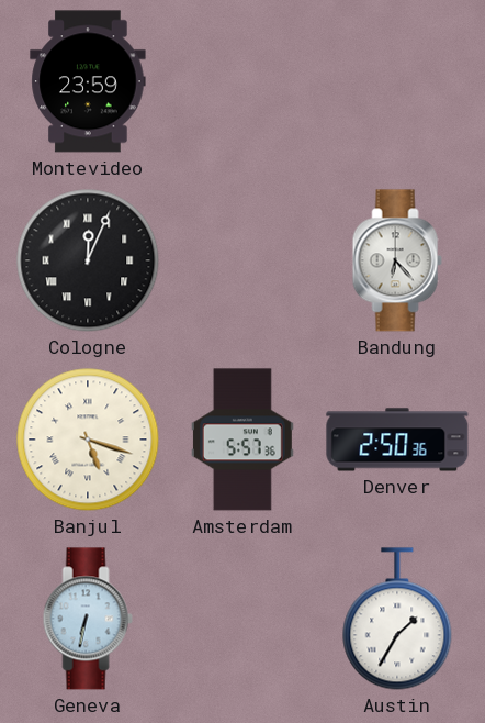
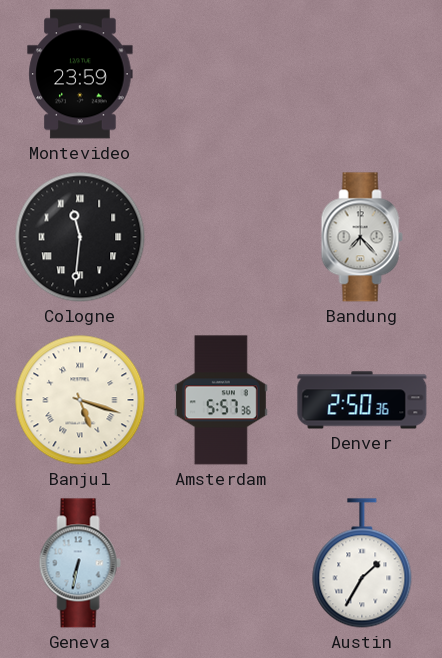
Cologne: 12:04 -> 11:31
Bandung: 6:23 -> 7:23
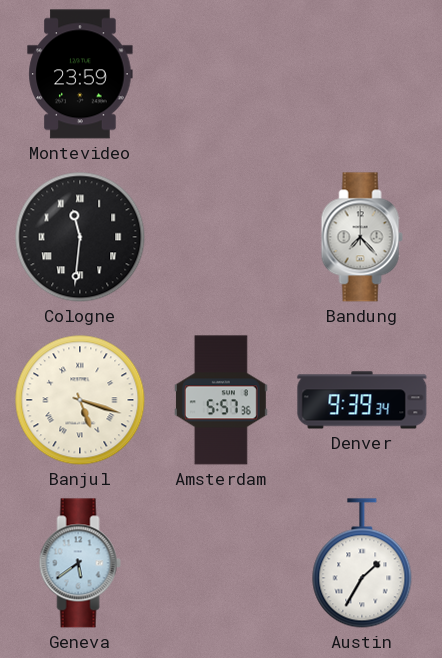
Denver: 2:50 -> 9:39
Geneva: 6:32 -> 5:39
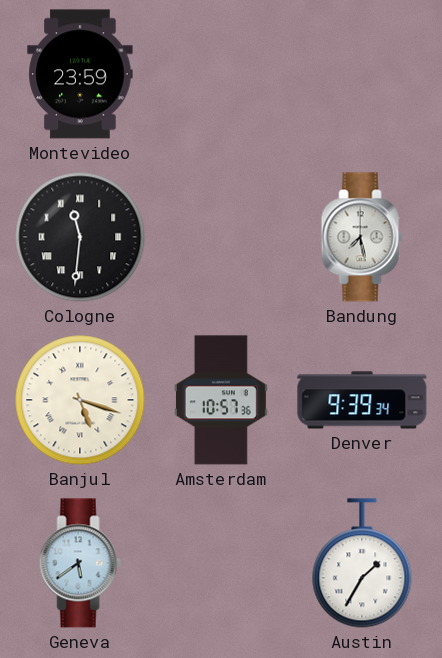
Bandung: 7:23 -> 7:28
Amsterdam: 5:57 -> 10:57
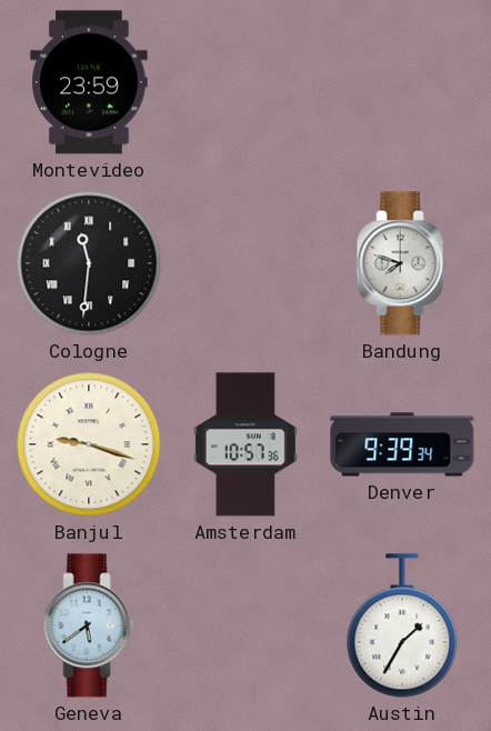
Bandung: 7:28 -> 7:48
Banjul: 5:18 -> 9:18
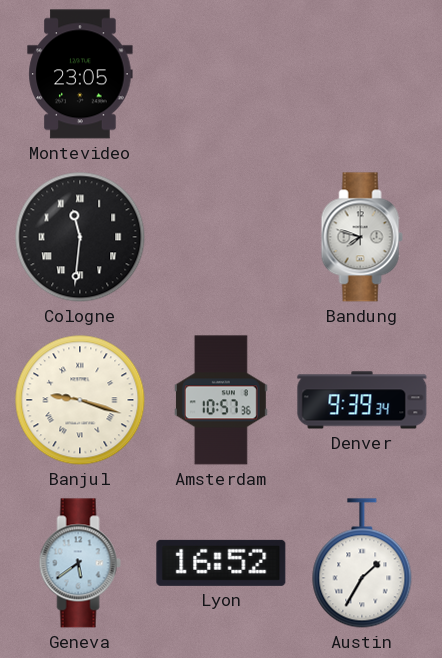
Montevideo: 23:59 -> 23:05
Lyon: none -> 16:52
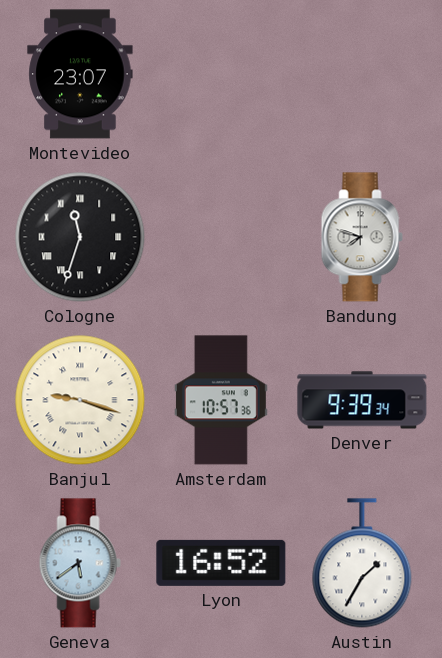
Montevideo: 23:05 -> 23:07
Cologne: 11:31 -> 11:33
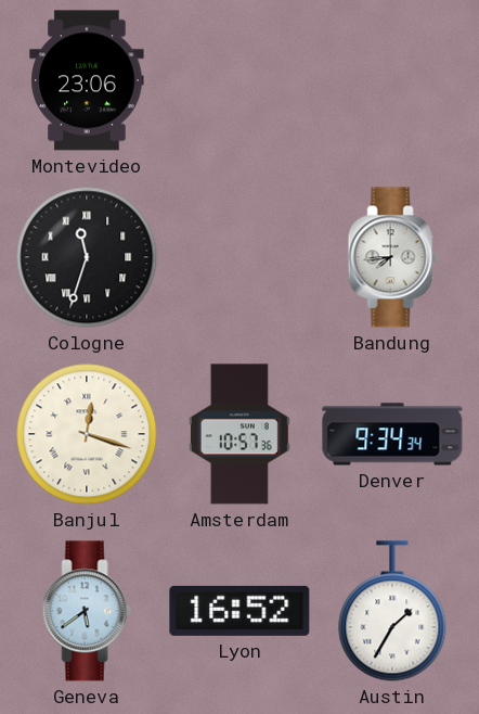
Montevideo: 23:07 -> 23:06
Bandung: 7:48 -> 7:44
Banjul: 9:18 -> 12:18
Denver: 9:39 -> 9:34
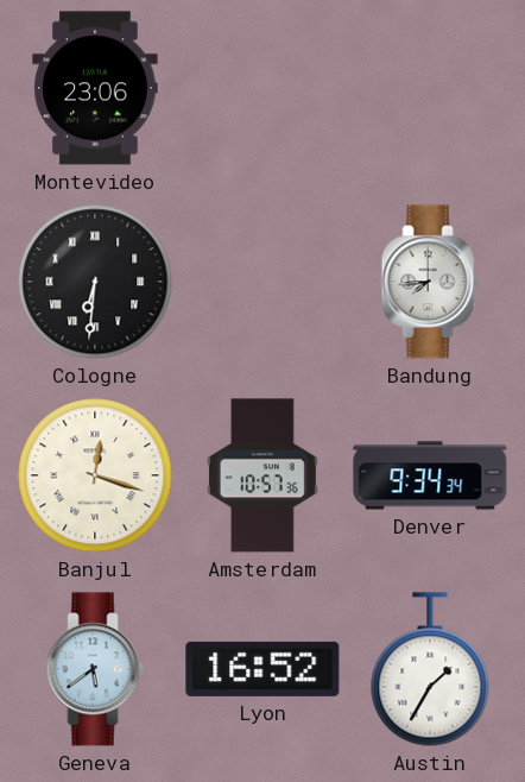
Cologne: 11:33 -> 6:31
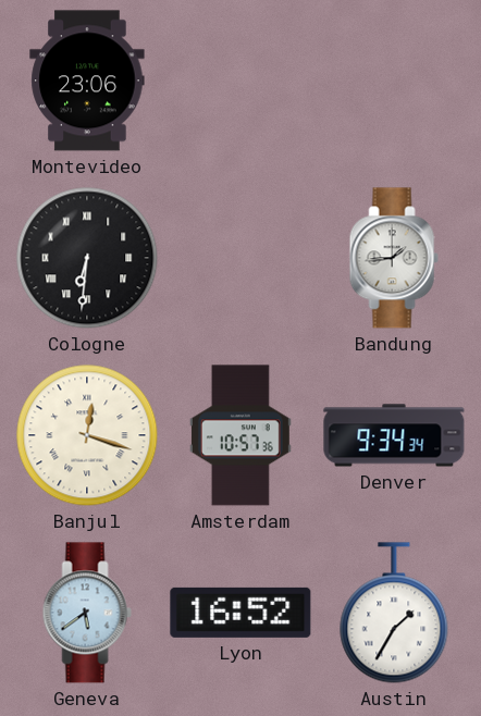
Bandung: 7:44 -> 1:44
